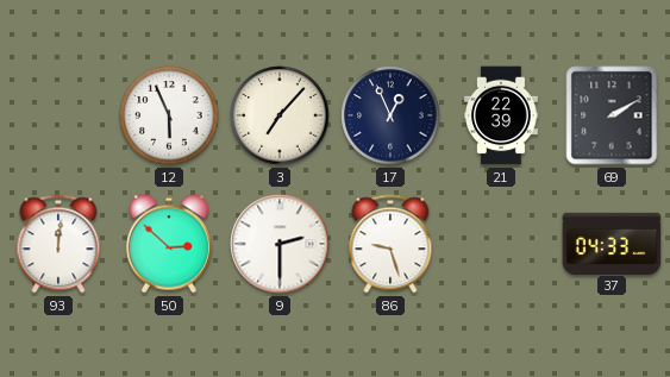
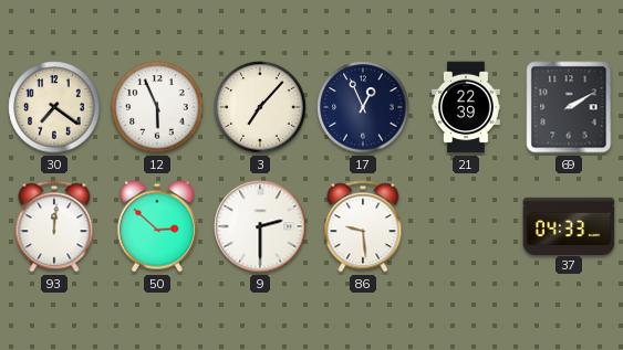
30: none -> 7:21
86: 9:27 -> 9:29
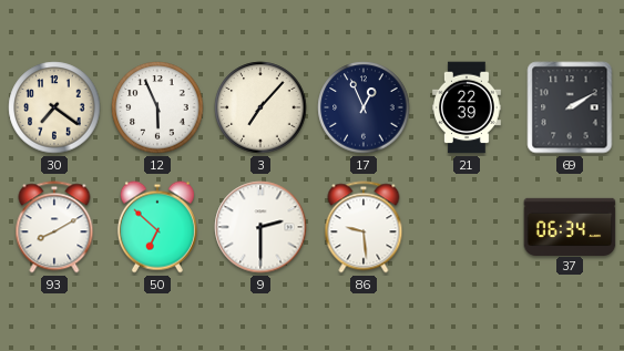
93: 12:01 -> 8:10
50: 2:52 -> 6:52
37: 04:33 -> 06:34
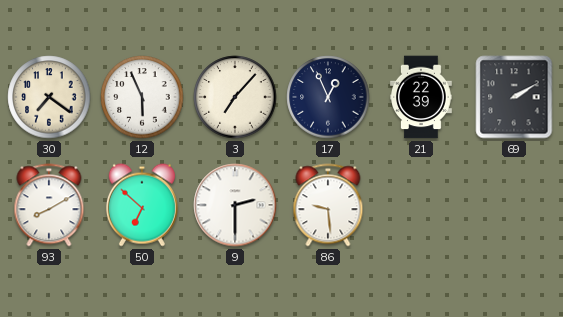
37: 06:34 -> none
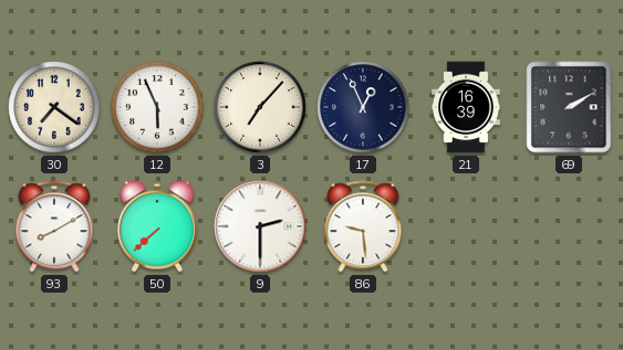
21: 22:39 -> 16:39
50: 6:52 -> 7:38
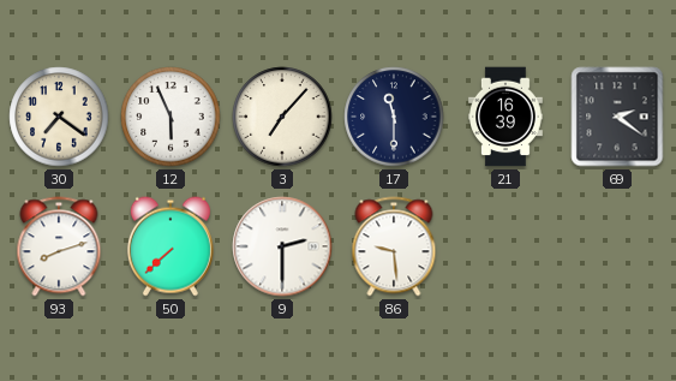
17: 12:56 -> 11:30
69: 2:10 -> 2:21
93: 8:10 -> 8:12
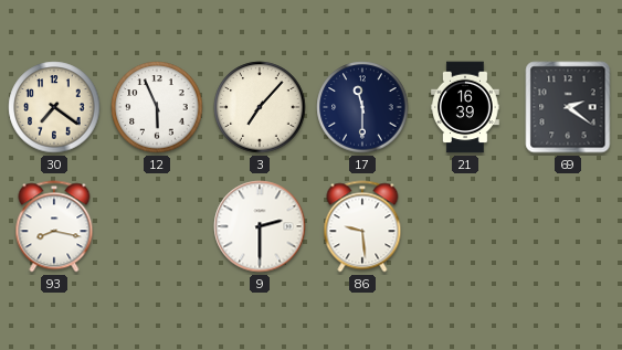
93: 8:12 -> 8:17
50: 7:38 -> none
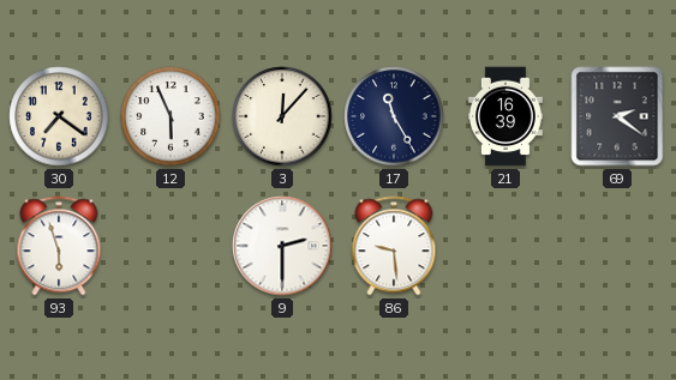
3: 7:07 -> 12:07
17: 11:30 -> 11:25
93: 8:17 -> 5:57
